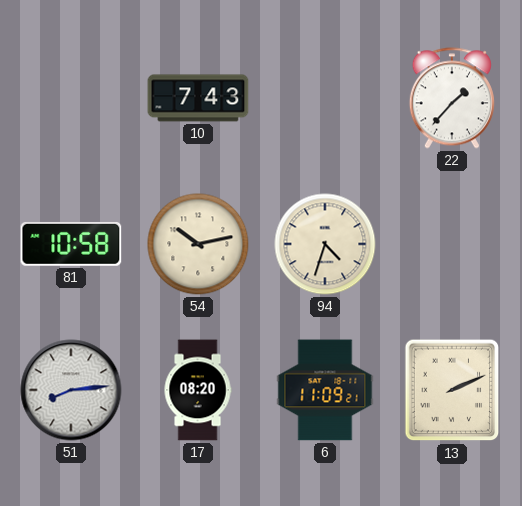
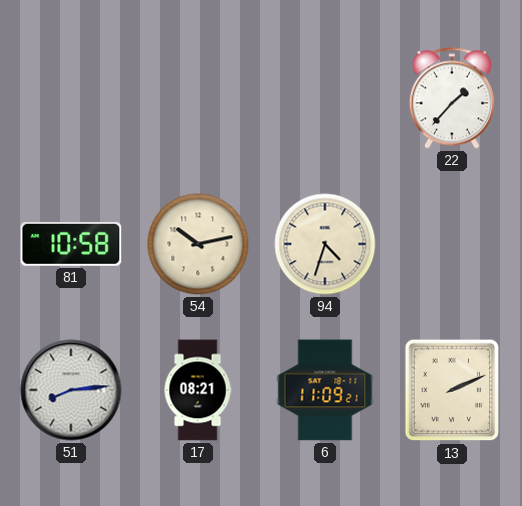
10: 7:43 -> none
17: 08:20 -> 08:21
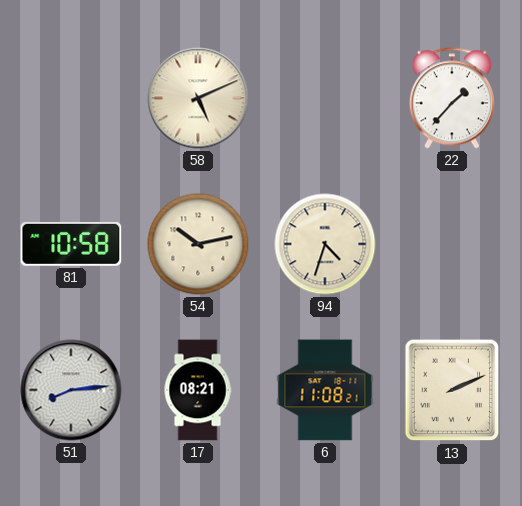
58: none -> 5:11
6: 11:09 -> 11:08
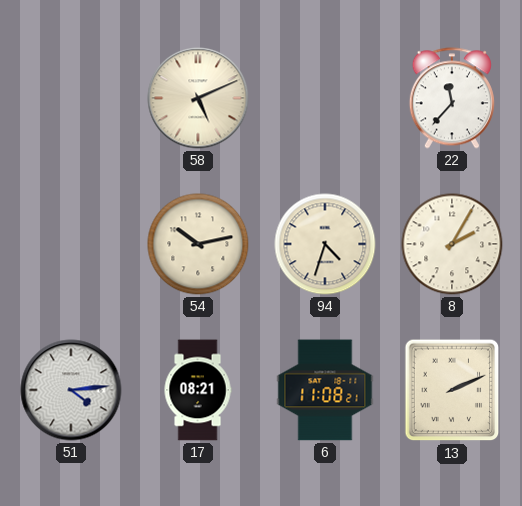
22: 1:37 -> 11:37
81: 10:58 -> none
8: none -> 2:05
51: 8:14 -> 4:14
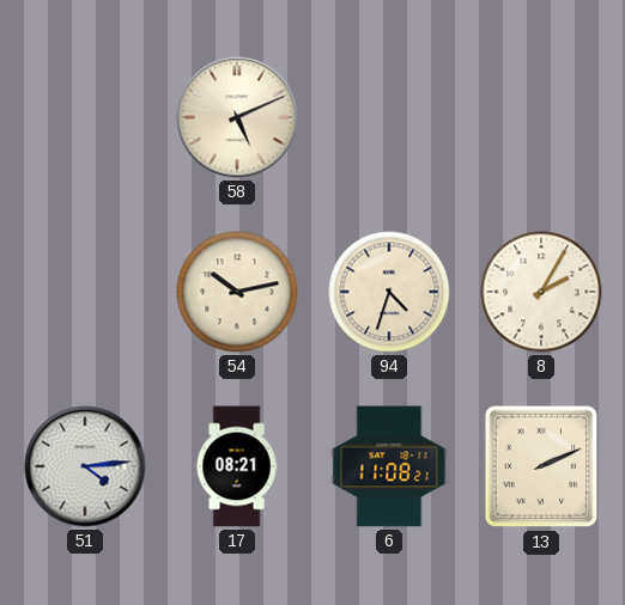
22: 11:37 -> none
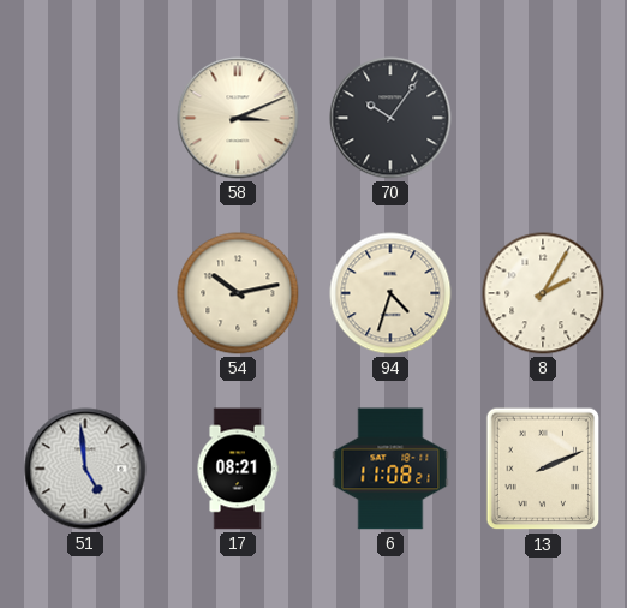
58: 5:11 -> 3:11
70: none -> 10:06
51: 4:14 -> 4:59
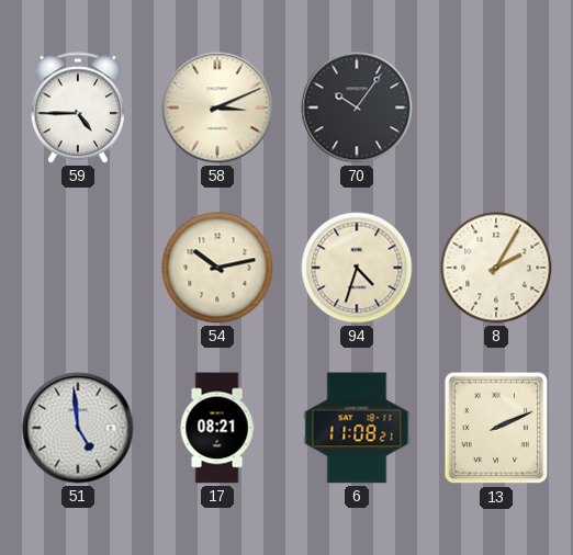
59: none -> 4:45
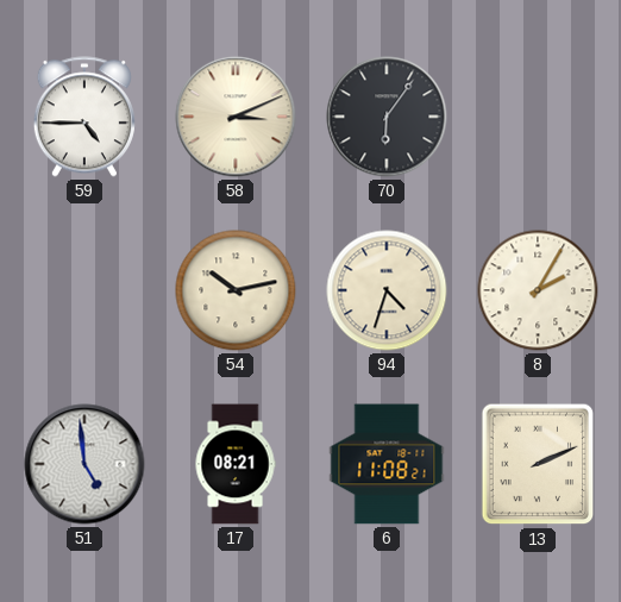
70: 10:06 -> 6:06
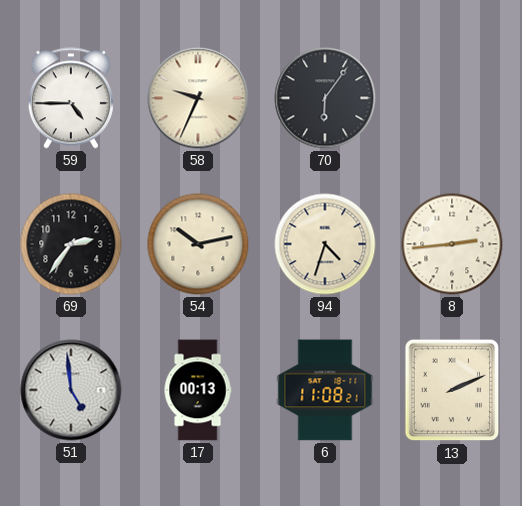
58: 3:11 -> 9:34
69: none -> 2:36
8: 2:05 -> 2:44
17: 08:21 -> 00:13
